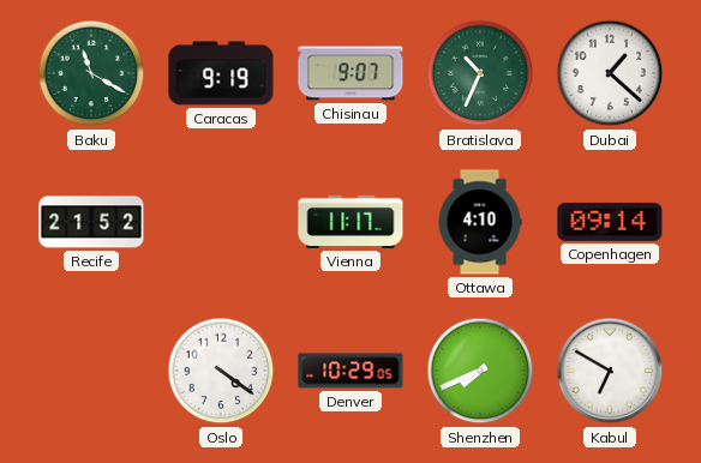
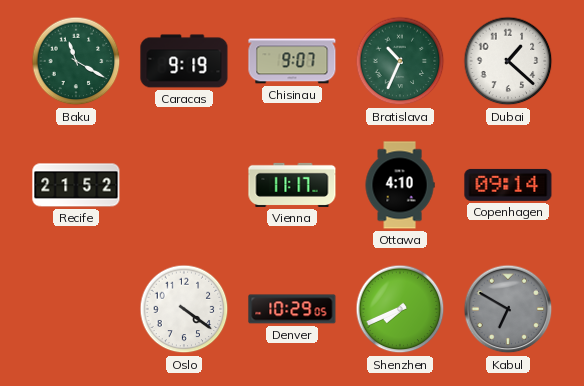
Kabul dial: white -> grey
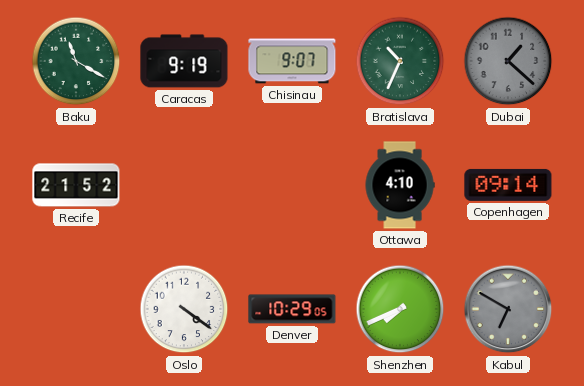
Dubai dial: white -> grey
Vienna: 11:17 -> none
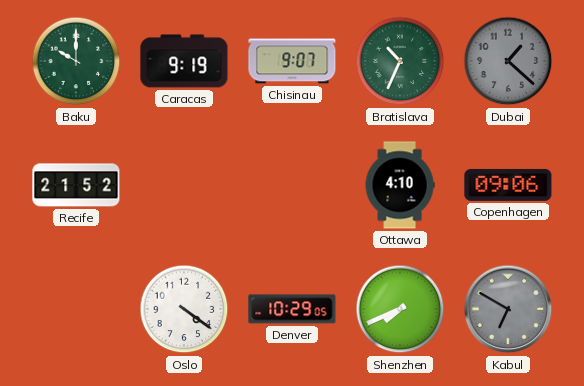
Baku: 11:20 -> 10:00
Copenhagen: 09:14 -> 09:06
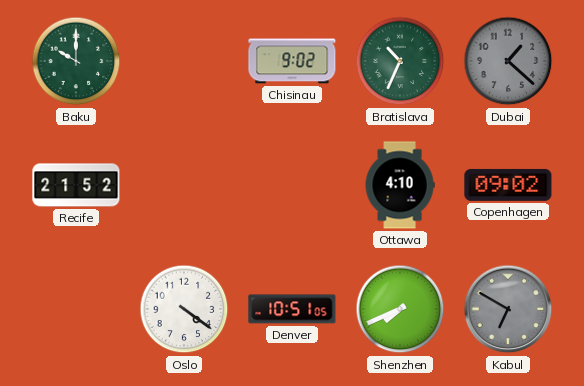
Caracas: 9:19 -> none
Chisinau: 9:07 -> 9:02
Copenhagen: 09:06 -> 09:02
Denver: 10:29 -> 10:51
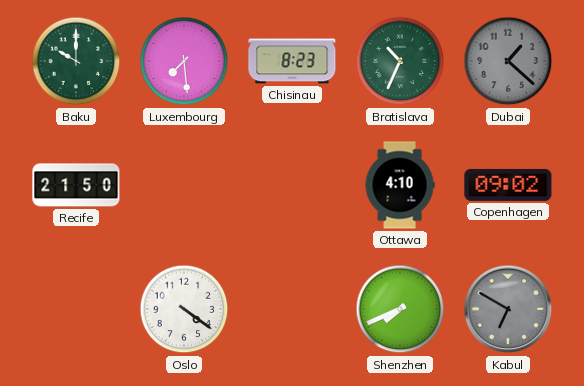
Luxembourg: none -> 7:29
Chisinau: 9:02 -> 8:23
Recife: 21:52 -> 21:50
Denver: 10:51 -> none
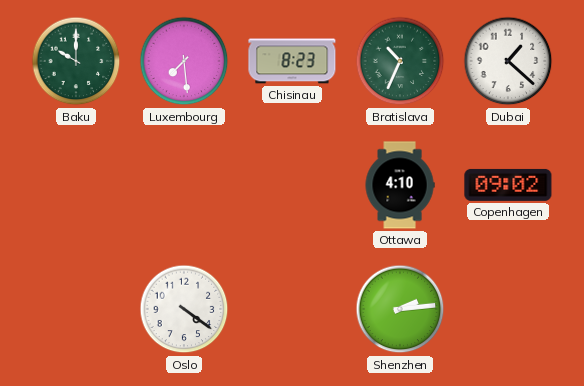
Dubai dial: grey -> white
Recife: 21:50 -> none
Shenzhen: 7:41 -> 2:14
Kabul: 6:50 -> none
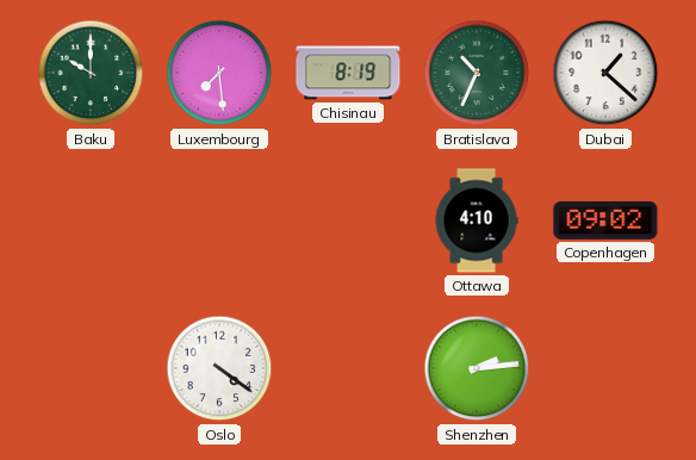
Chisinau: 8:23 -> 8:19
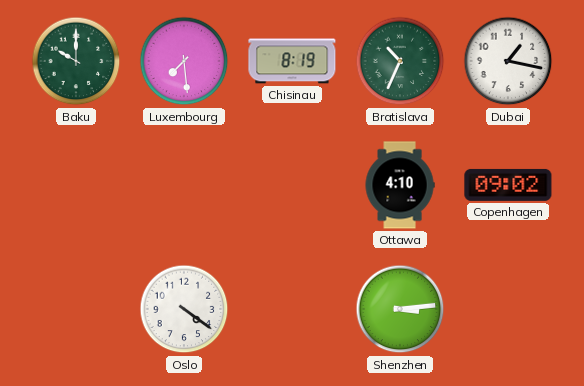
Dubai: 1:22 -> 1:17
Shenzhen: 2:14 -> 3:14
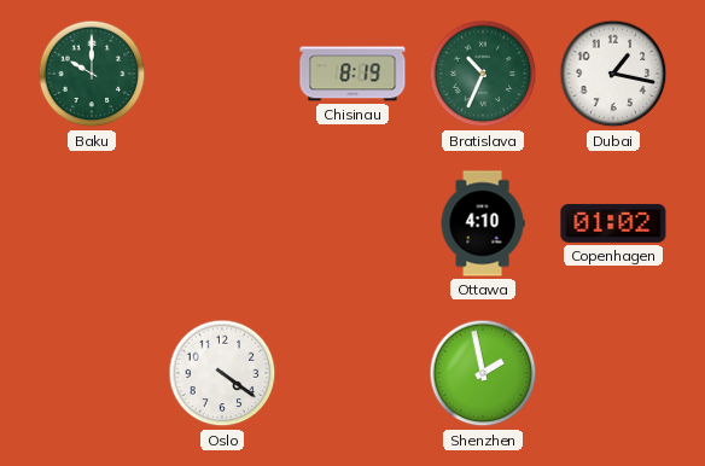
Luxembourg: 7:29 -> none
Copenhagen: 09:02 -> 01:02
Shenzhen: 3:14 -> 1:58
